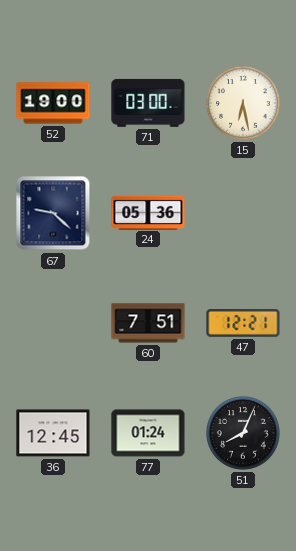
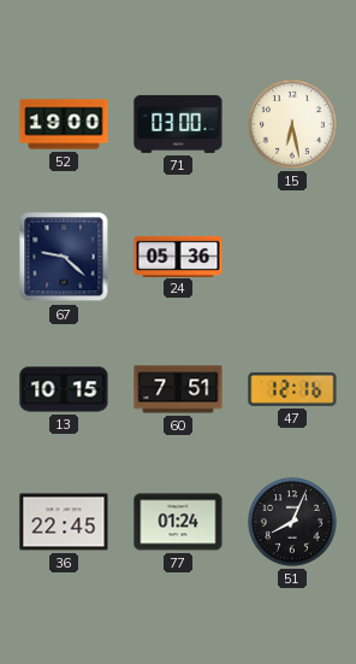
13: none -> 10:15
47: 12:21 -> 12:16
36: 12:45 -> 22:45
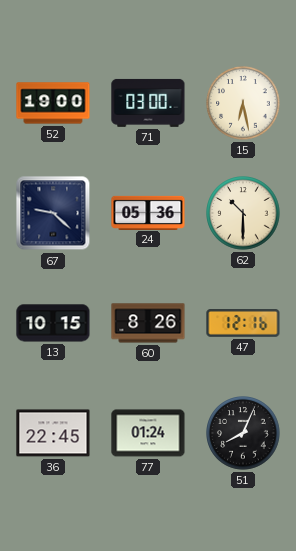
62: none -> 10:30
60: 7:51 -> 8:26
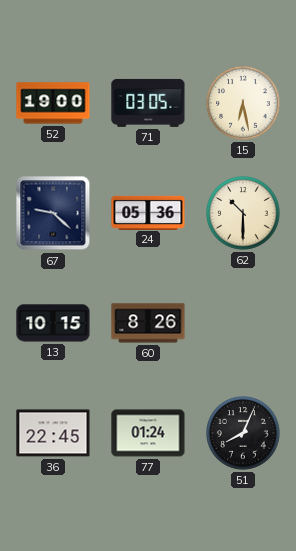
71: 03:00 -> 03:05
47: 12:16 -> none
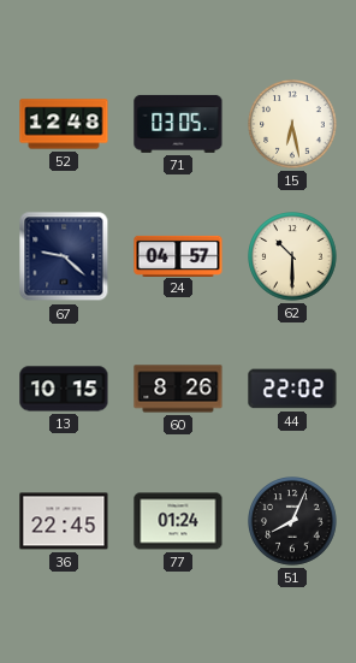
52: 19:00 -> 12:48
24: 05:36 -> 04:57
44: none -> 22:02
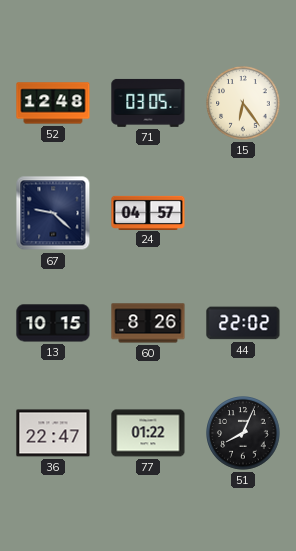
15: 6:28 -> 6:24
62: 10:30 -> none
36: 22:45 -> 22:47
77: 01:24 -> 01:22
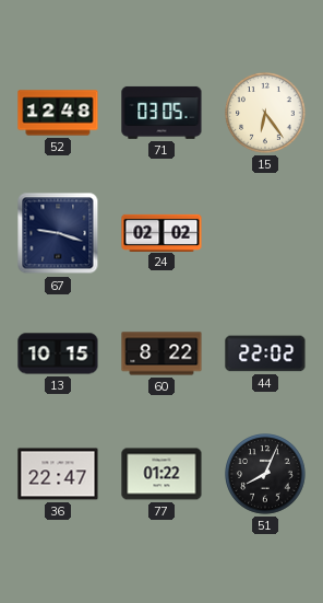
67: 9:22 -> 9:18
24: 04:57 -> 02:02
60: 8:26 -> 8:22
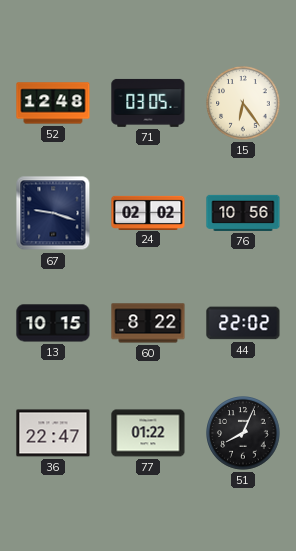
76: none -> 10:56
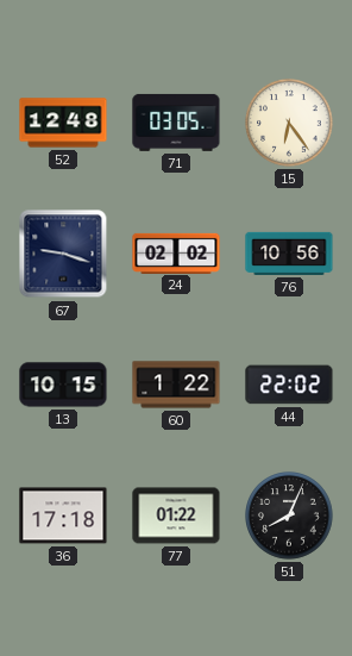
60: 8:22 -> 1:22
36: 22:47 -> 17:18
